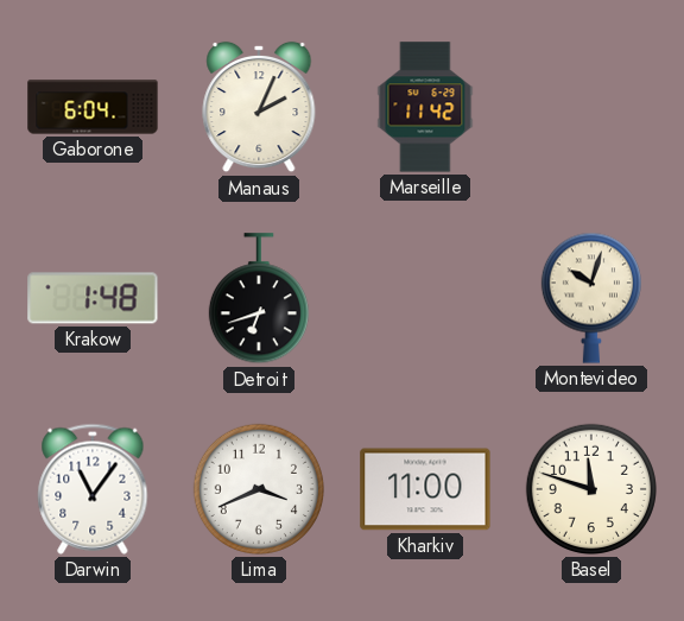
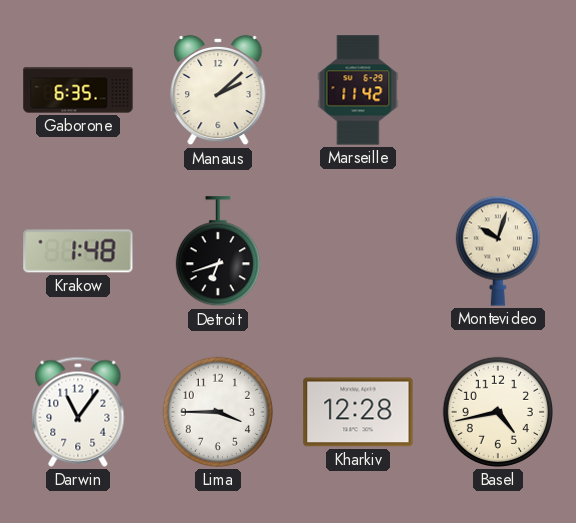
Gaborone: 6:04 -> 6:35
Manaus: 2:04 -> 2:08
Lima: 3:41 -> 3:45
Kharkiv: 11:00 -> 12:28
Basel: 11:48 -> 4:43
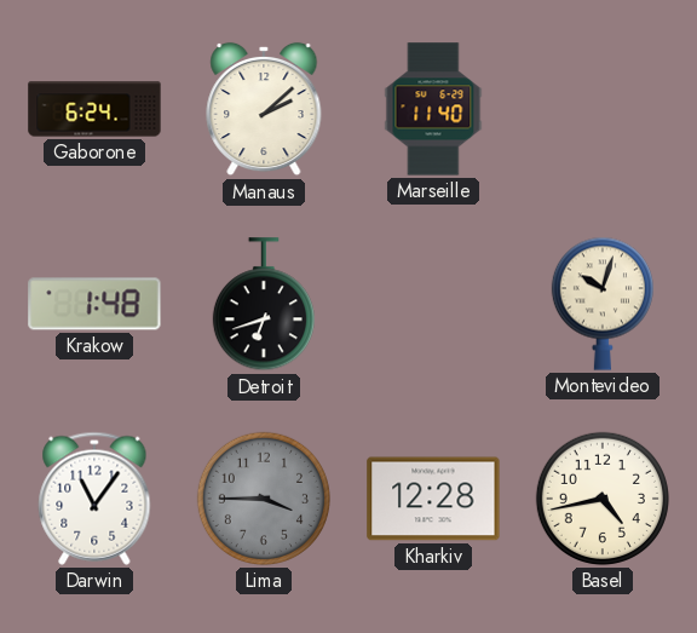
Gaborone: 6:35 -> 6:24
Marseille: 11:42 -> 11:40
Lima dial: white -> grey
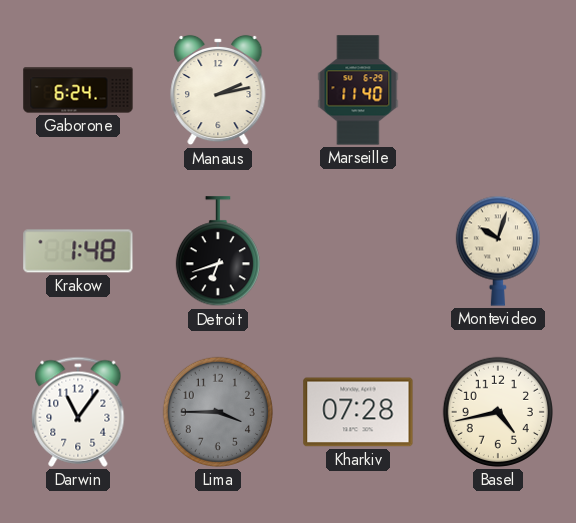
Manaus: 2:08 -> 2:13
Kharkiv: 12:28 -> 07:28
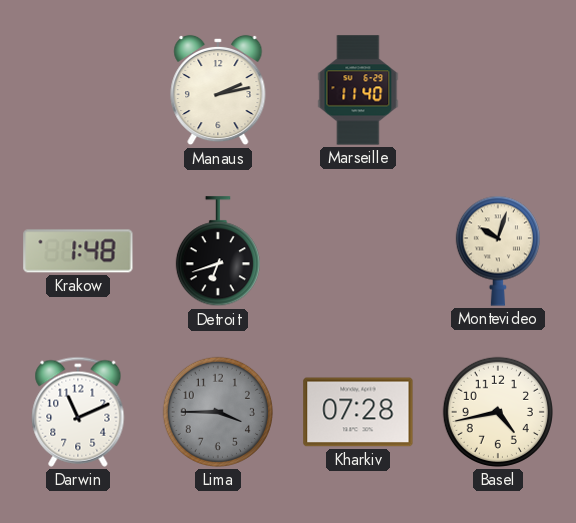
Gaborone: 6:24 -> none
Darwin: 11:06 -> 11:11
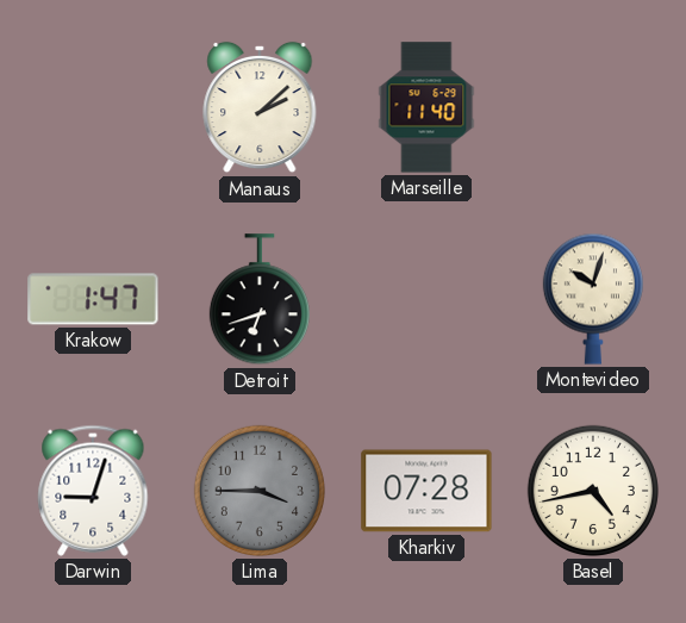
Manaus: 2:13 -> 2:08
Krakow: 1:48 -> 1:47
Darwin: 11:11 -> 9:03
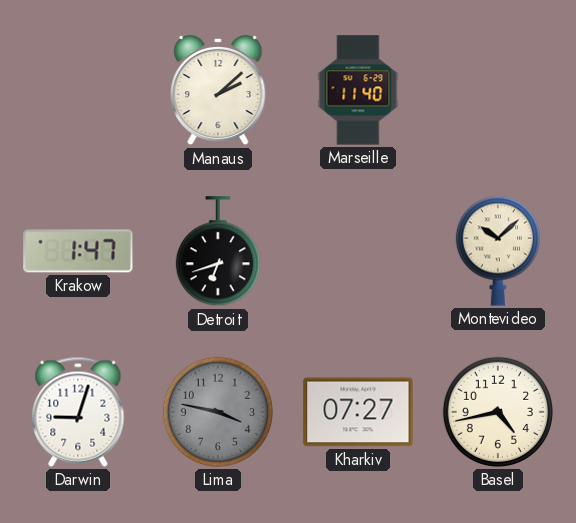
Montevideo: 10:03 -> 10:08
Lima: 3:45 -> 3:47
Kharkiv: 07:28 -> 07:27
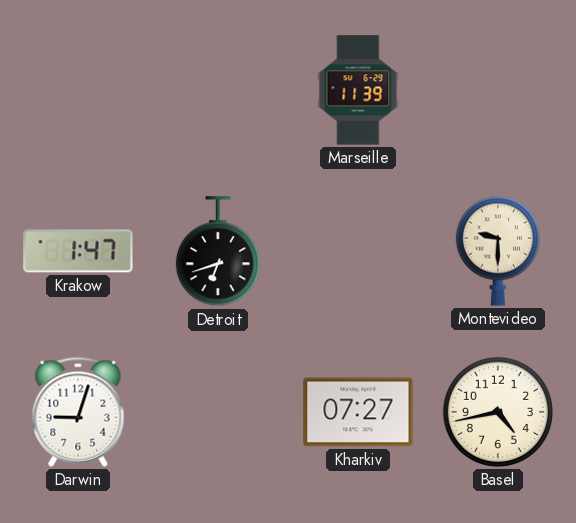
Manaus: 2:08 -> none
Marseille: 11:40 -> 11:39
Montevideo: 10:08 -> 9:30
Lima: 3:47 -> none
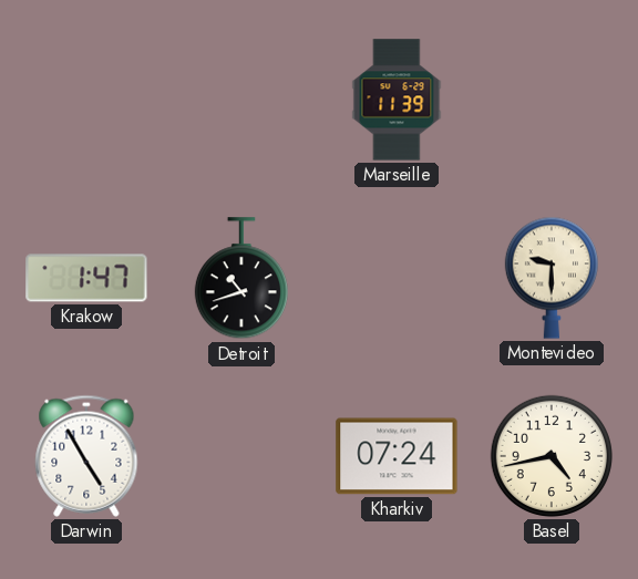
Detroit: 6:42 -> 10:42
Darwin: 9:03 -> 4:55
Kharkiv: 07:27 -> 07:24
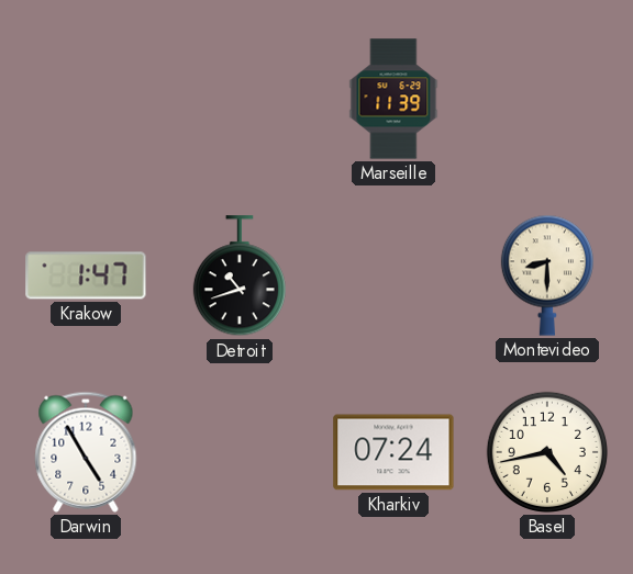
Montevideo: 9:30 -> 8:30
